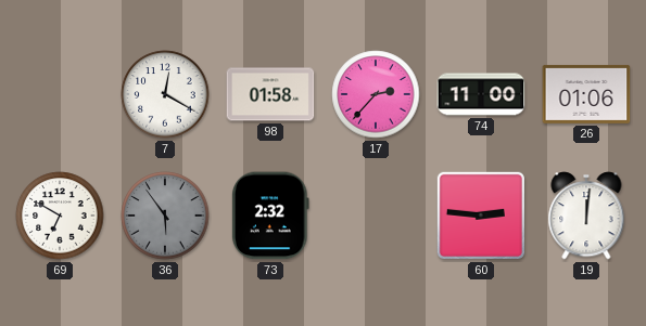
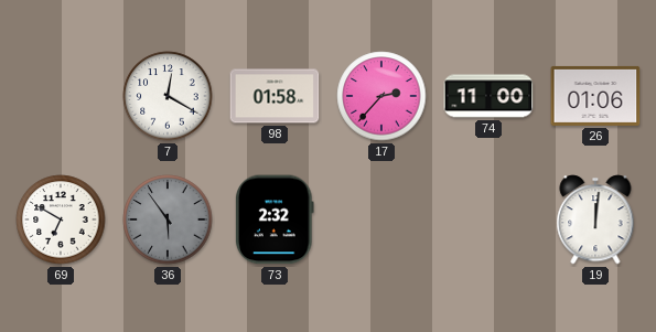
60: 2:46 -> none
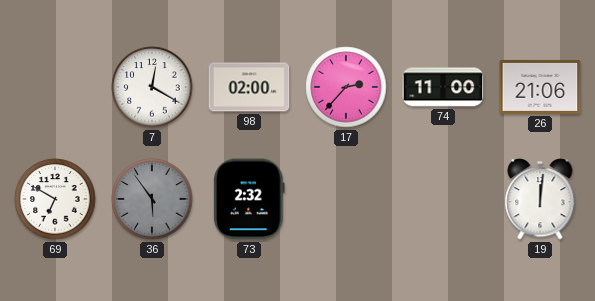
98: 01:58 -> 02:00
26: 01:06 -> 21:06
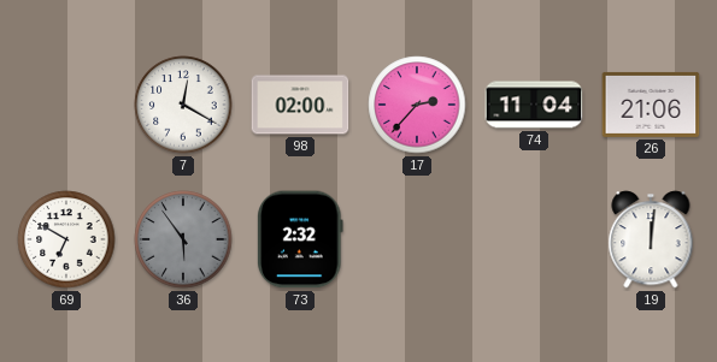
74: 11:00 -> 11:04
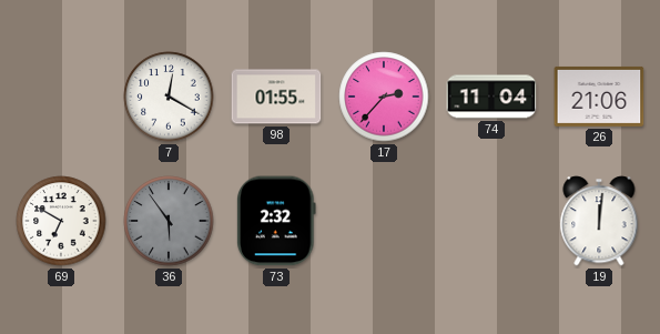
98: 02:00 -> 01:55
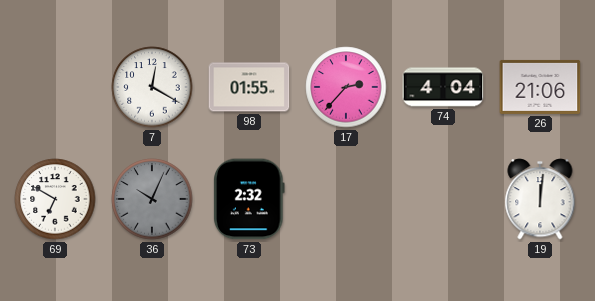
74: 11:04 -> 4:04
36: 5:54 -> 10:04
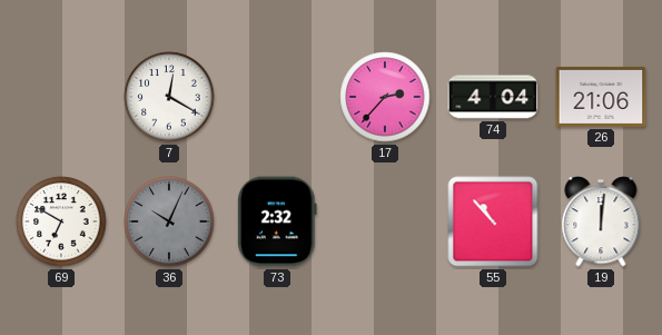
98: 01:55 -> none
55: none -> 10:53
